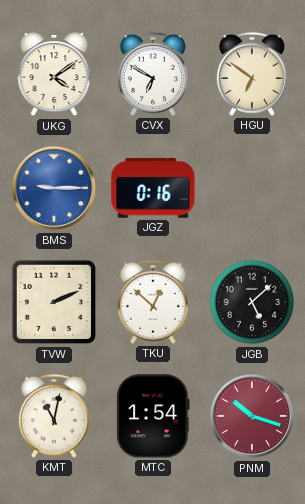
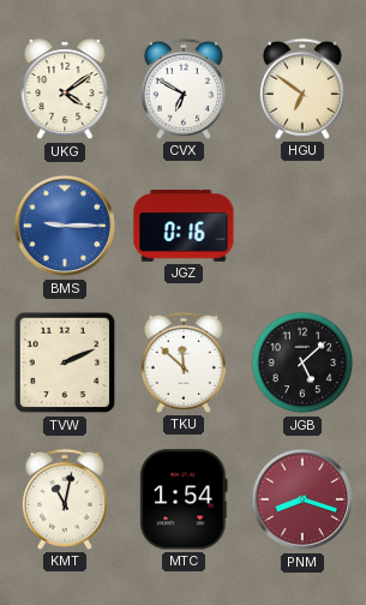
TKU: 12:52 -> 11:52
PNM: 10:18 -> 8:18
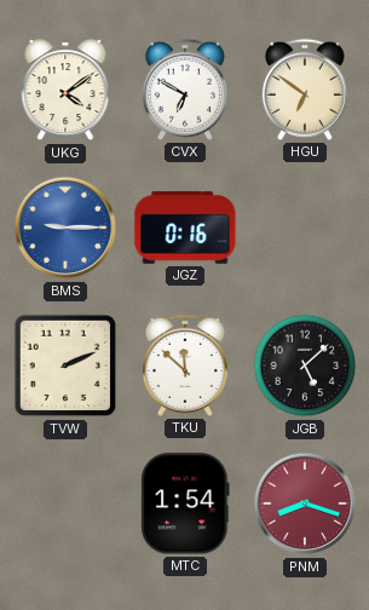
KMT: 11:02 -> none
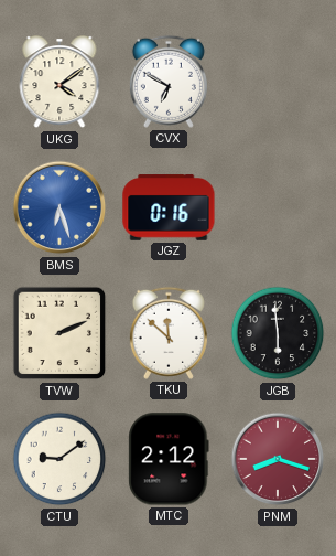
HGU: 6:51 -> none
BMS: 9:15 -> 6:27
JGB: 5:08 -> 5:59
CTU: none -> 9:09
MTC: 1:54 -> 2:12
